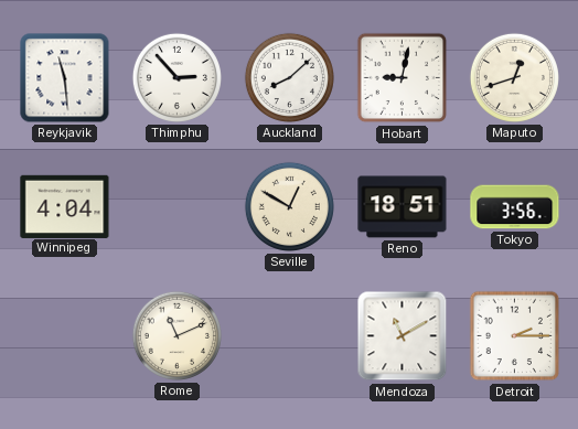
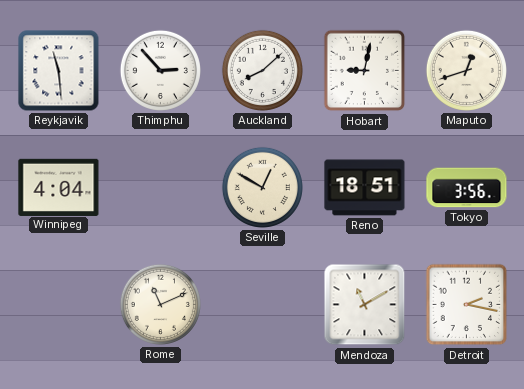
Detroit: 2:15 -> 2:17
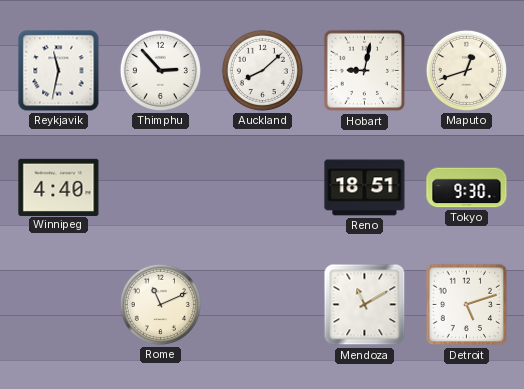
Reykjavik: 11:29 -> 11:32
Winnipeg: 4:04 -> 4:40
Seville: 12:50 -> none
Tokyo: 3:56 -> 9:30
Detroit: 2:17 -> 5:12
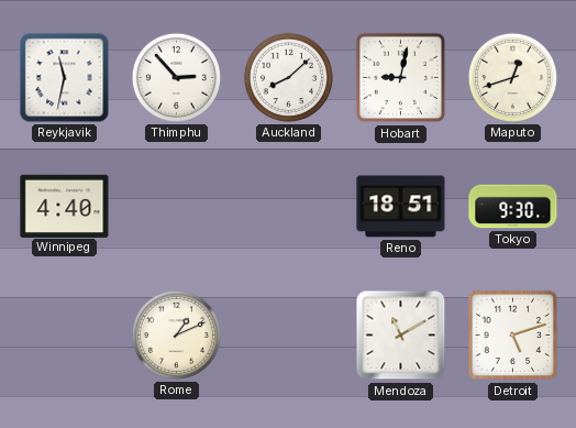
Rome: 11:11 -> 1:11
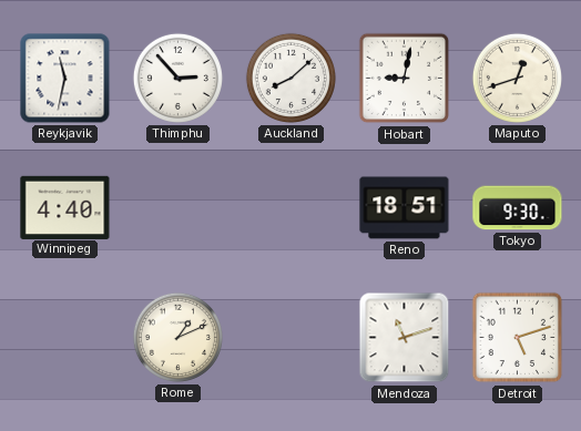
Mendoza: 11:10 -> 11:12
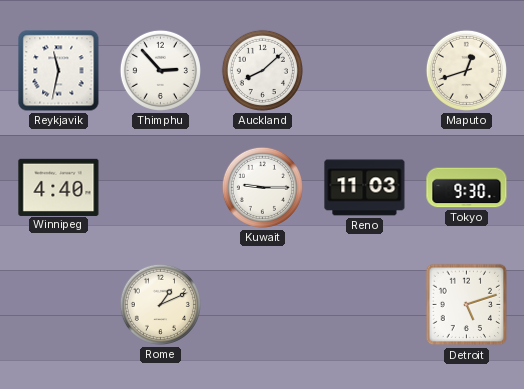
Hobart: 9:02 -> none
Kuwait: none -> 9:15
Reno: 18:51 -> 11:03
Mendoza: 11:12 -> none
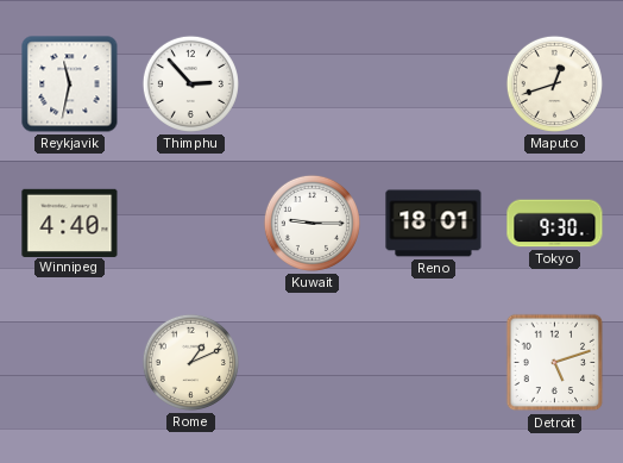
Auckland: 8:08 -> none
Reno: 11:03 -> 18:01
